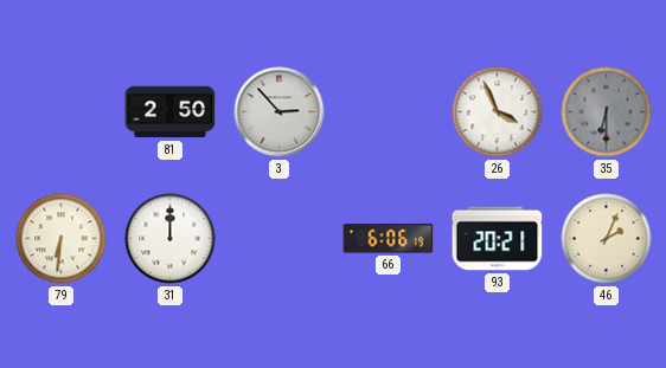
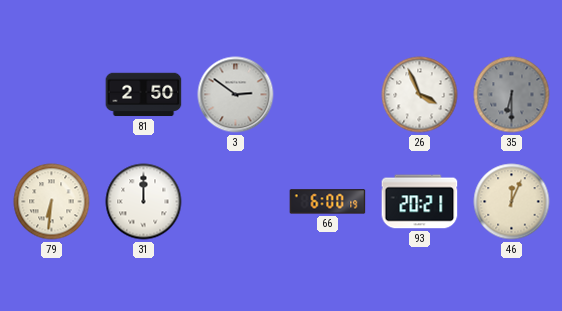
3: 2:53 -> 2:51
66: 6:06 -> 6:00
46: 2:04 -> 12:04
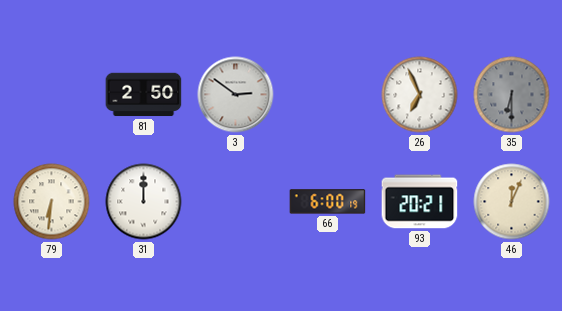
26: 3:56 -> 6:56
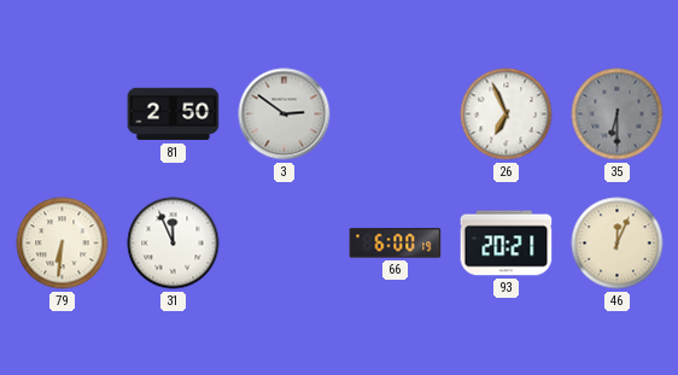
31: 12:00 -> 11:56
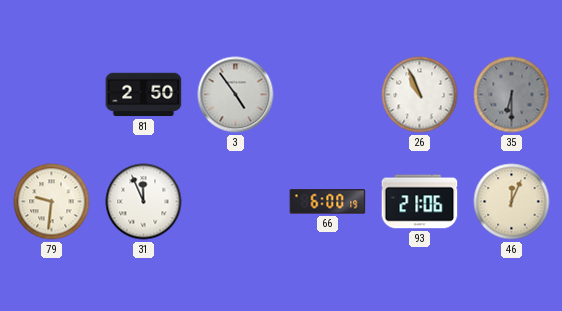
3: 2:51 -> 4:54
26: 6:56 -> 10:56
79: 6:31 -> 9:31
93: 20:21 -> 21:06
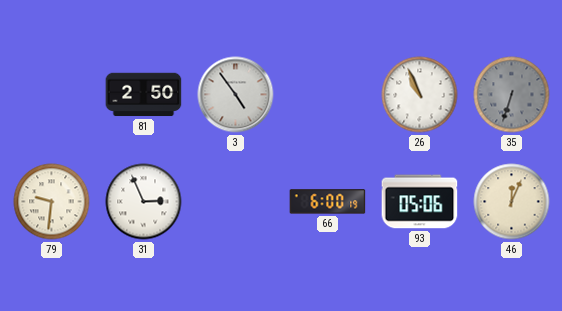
35: 6:30 -> 6:33
31: 11:56 -> 2:56
93: 21:06 -> 05:06
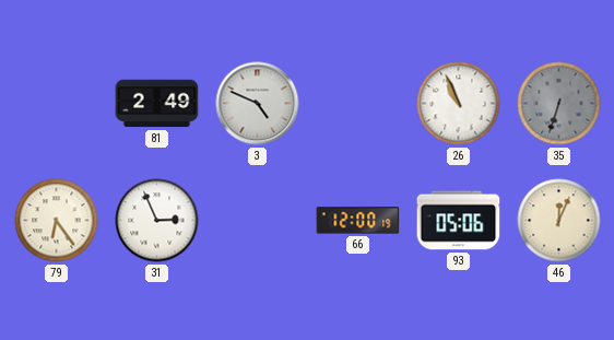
81: 2:50 -> 2:49
3: 4:54 -> 4:49
79: 9:31 -> 6:24
66: 6:00 -> 12:00
